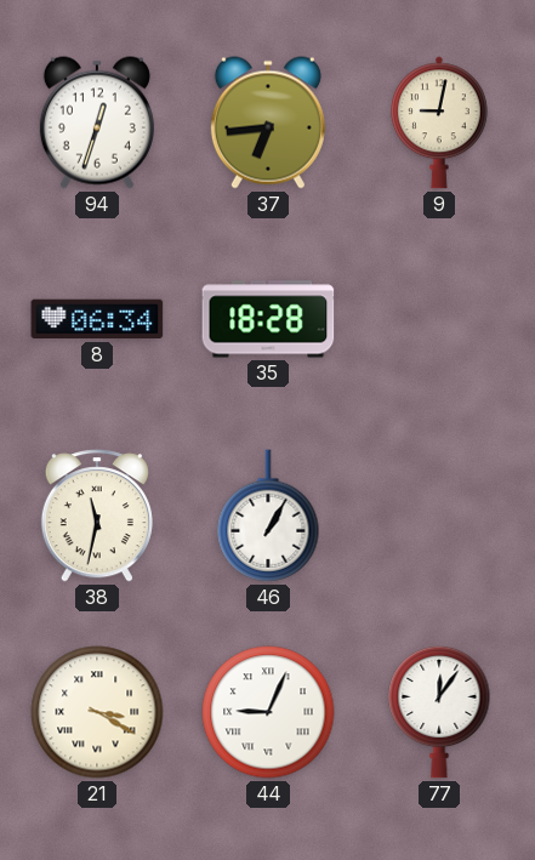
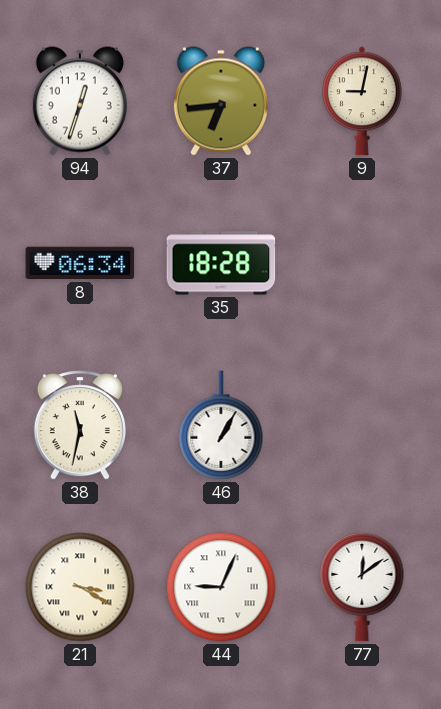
77: 12:06 -> 12:09
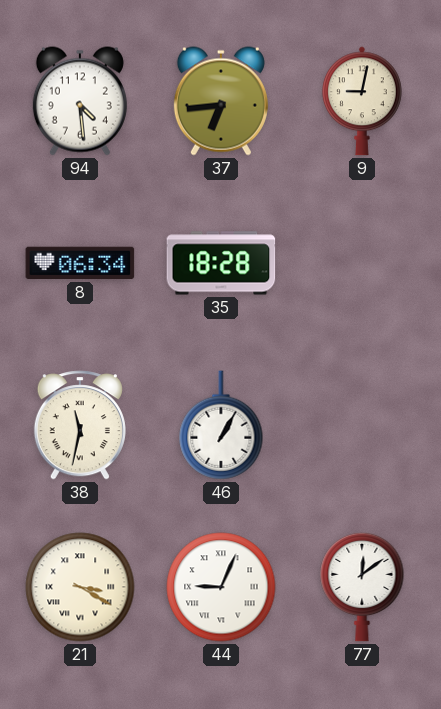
94: 12:33 -> 4:29
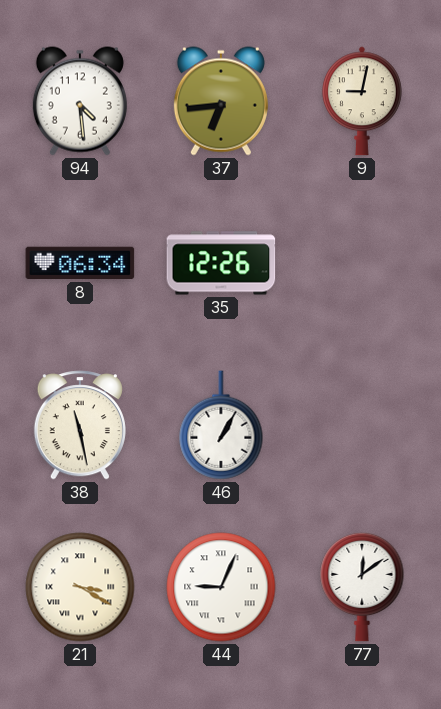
35: 18:28 -> 12:26
38: 11:32 -> 11:28
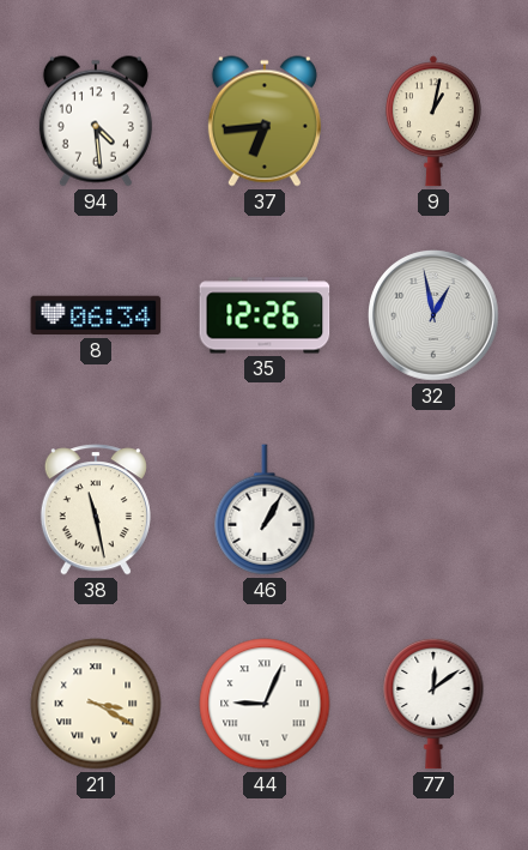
9: 9:02 -> 1:02
32: none -> 12:58
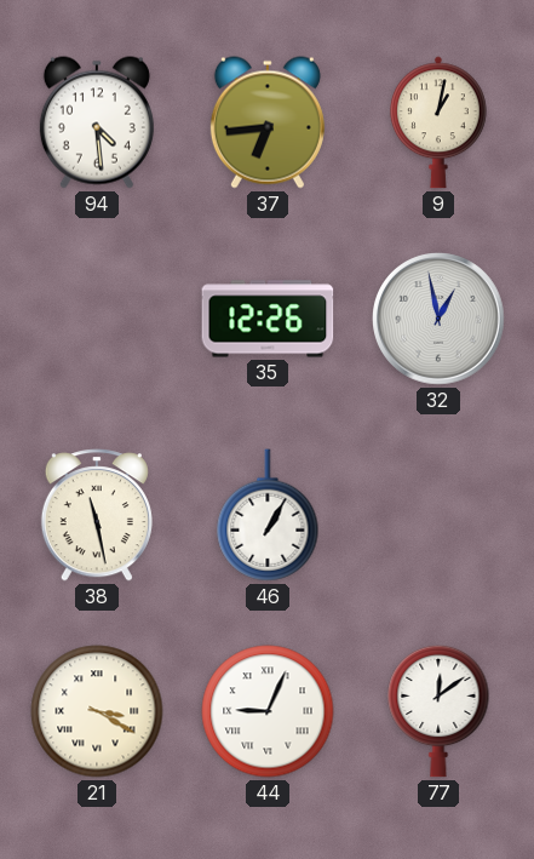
8: 06:34 -> none
